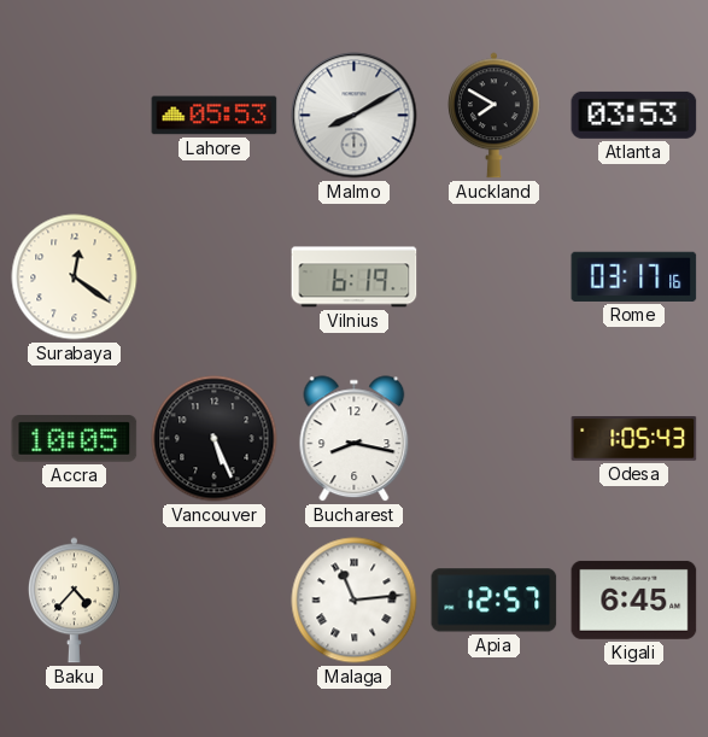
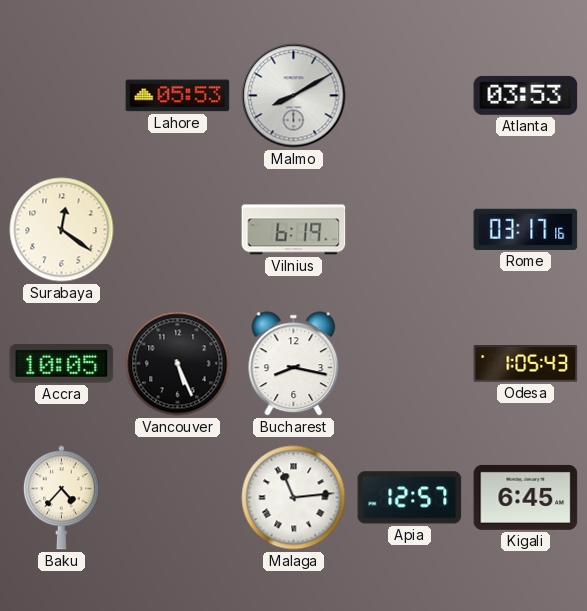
Auckland: 7:50 -> none
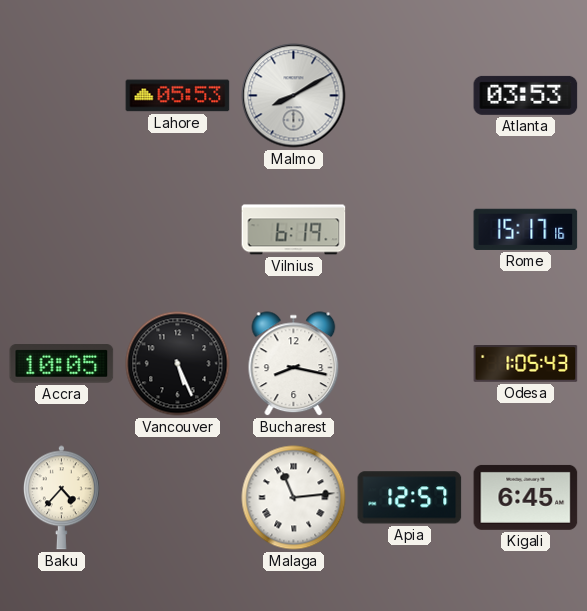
Surabaya: 12:21 -> none
Rome: 03:17 -> 15:17
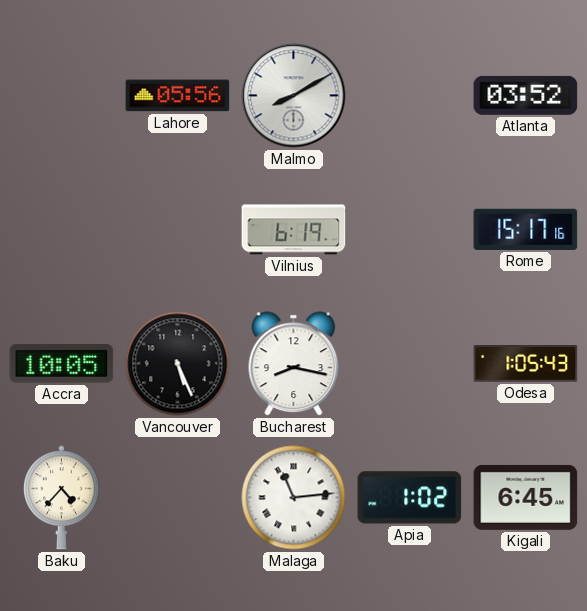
Lahore: 05:53 -> 05:56
Atlanta: 03:53 -> 03:52
Apia: 12:57 -> 1:02
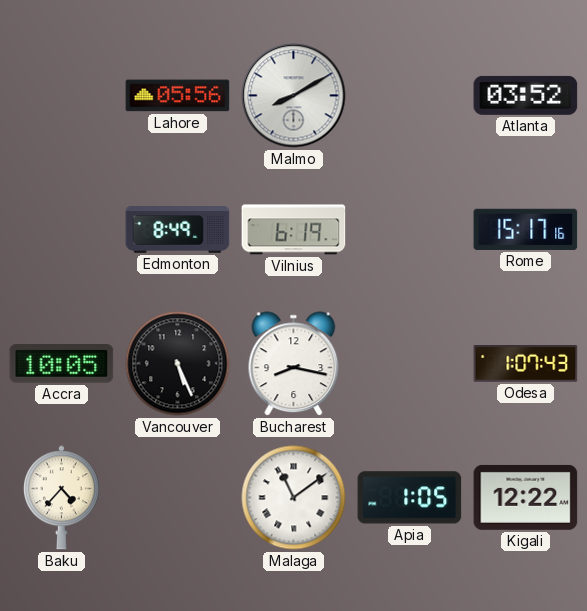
Edmonton: none -> 8:49
Odesa: 1:05 -> 1:07
Malaga: 11:14 -> 11:09
Apia: 1:02 -> 1:05
Kigali: 6:45 -> 12:22
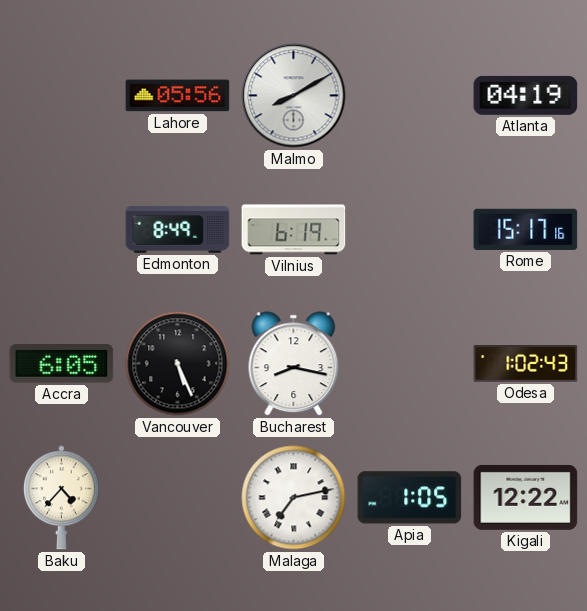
Atlanta: 03:52 -> 04:19
Accra: 10:05 -> 6:05
Odesa: 1:07 -> 1:02
Malaga: 11:09 -> 7:13
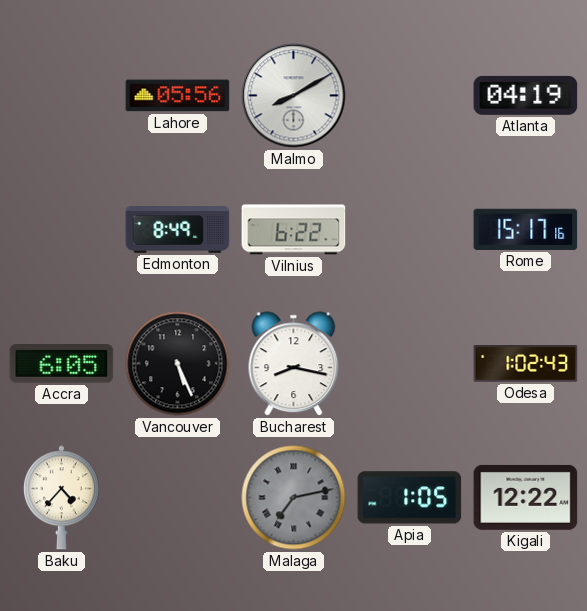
Vilnius: 6:19 -> 6:22
Malaga dial: white -> grey
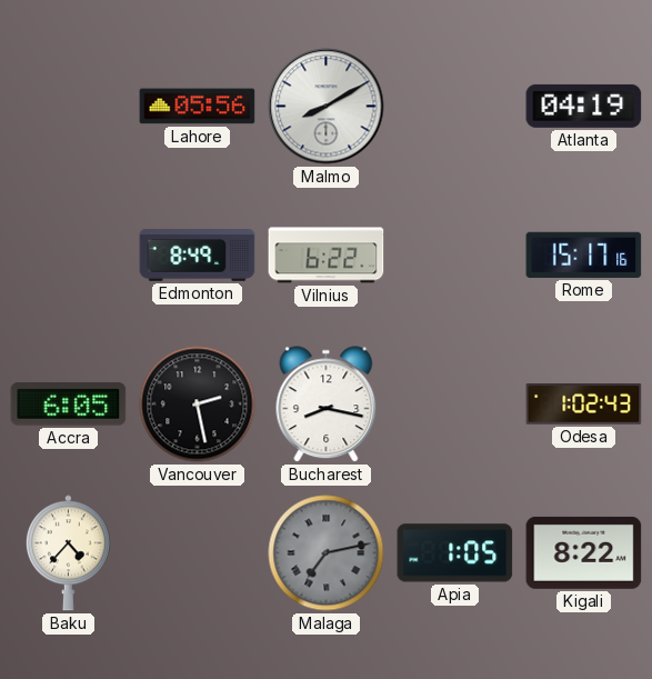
Vancouver: 5:26 -> 2:28
Kigali: 12:22 -> 8:22
